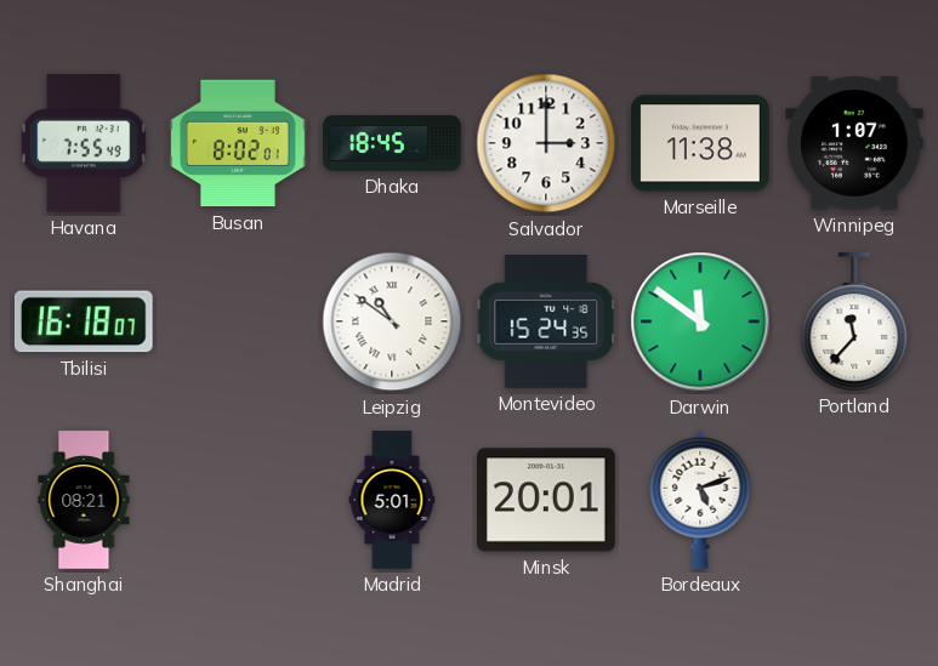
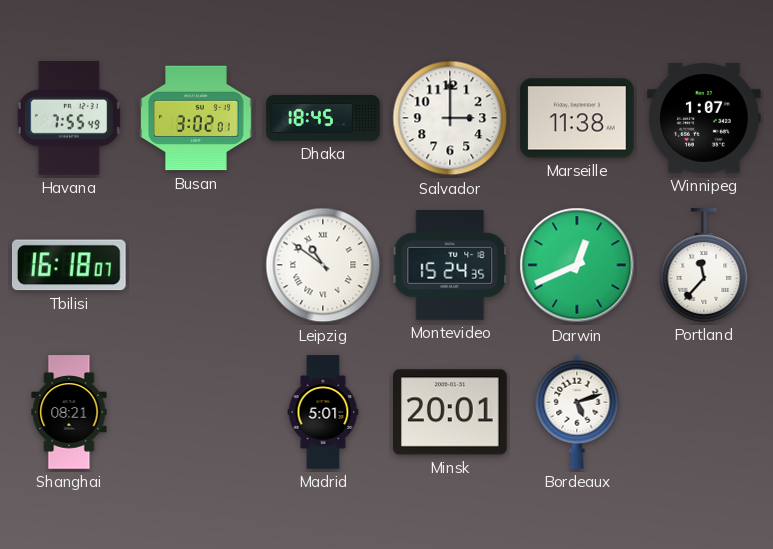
Busan: 8:02 -> 3:02
Darwin: 11:51 -> 12:41
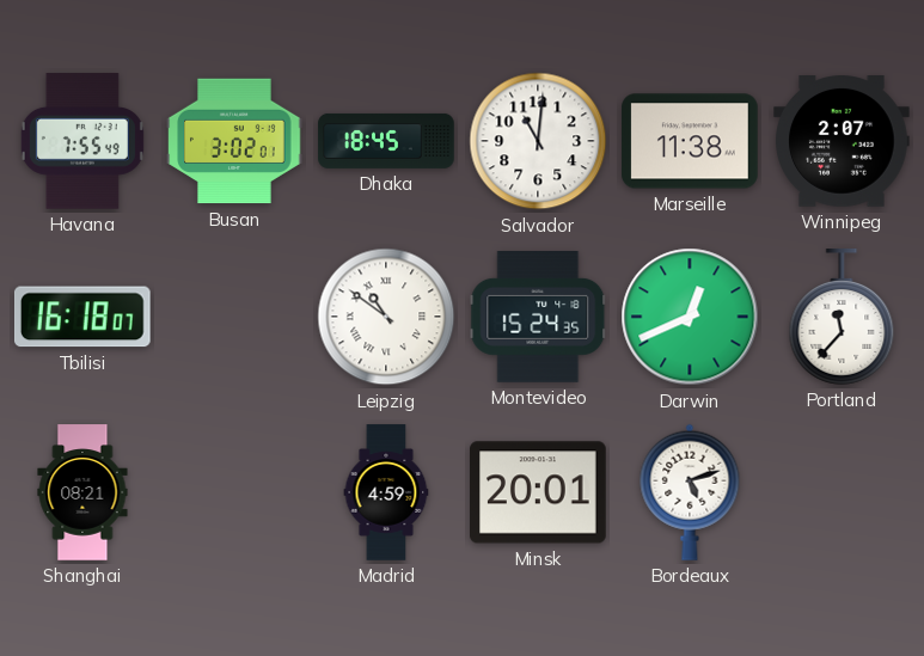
Salvador: 3:00 -> 11:01
Winnipeg: 1:07 -> 2:07
Madrid: 5:01 -> 4:59
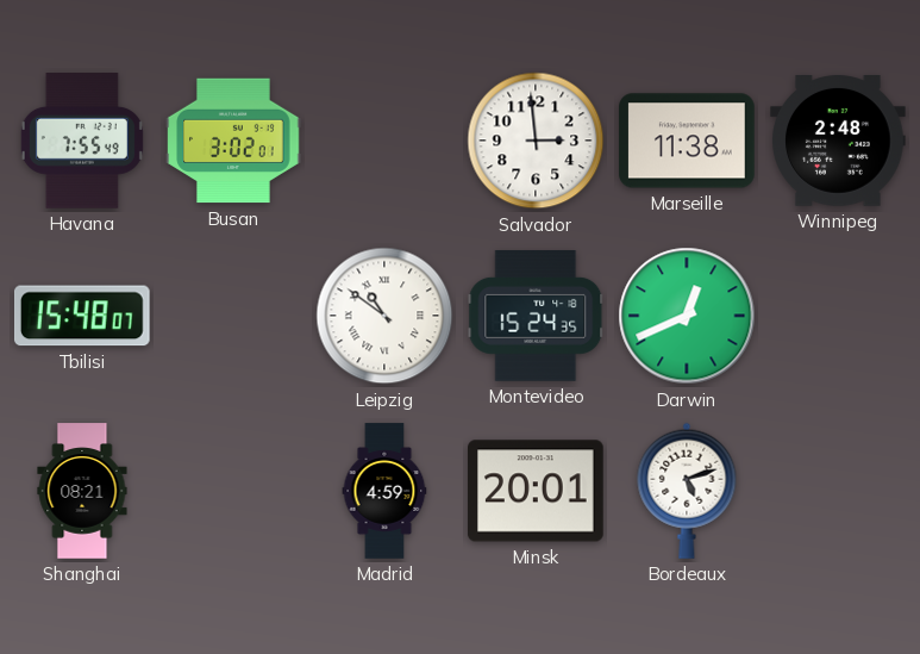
Dhaka: 18:45 -> none
Salvador: 11:01 -> 2:59
Winnipeg: 2:07 -> 2:48
Tbilisi: 16:18 -> 15:48
Portland: 11:37 -> none
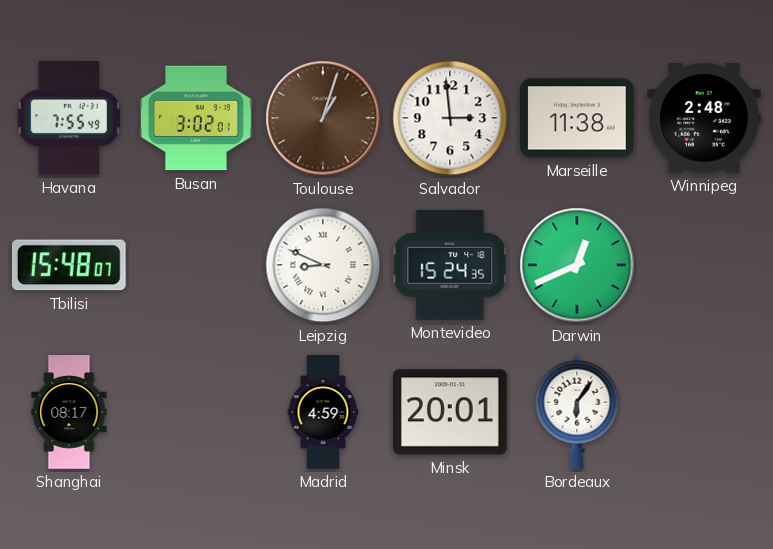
Toulouse: none -> 1:03
Leipzig: 10:51 -> 8:49
Shanghai: 08:21 -> 08:17
Bordeaux: 5:12 -> 6:06
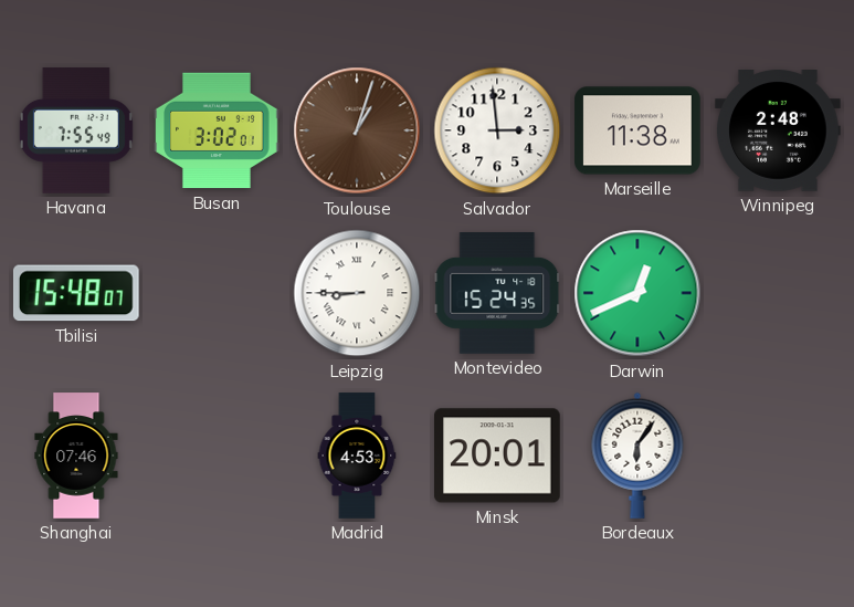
Leipzig: 8:49 -> 8:45
Shanghai: 08:17 -> 07:46
Madrid: 4:59 -> 4:53
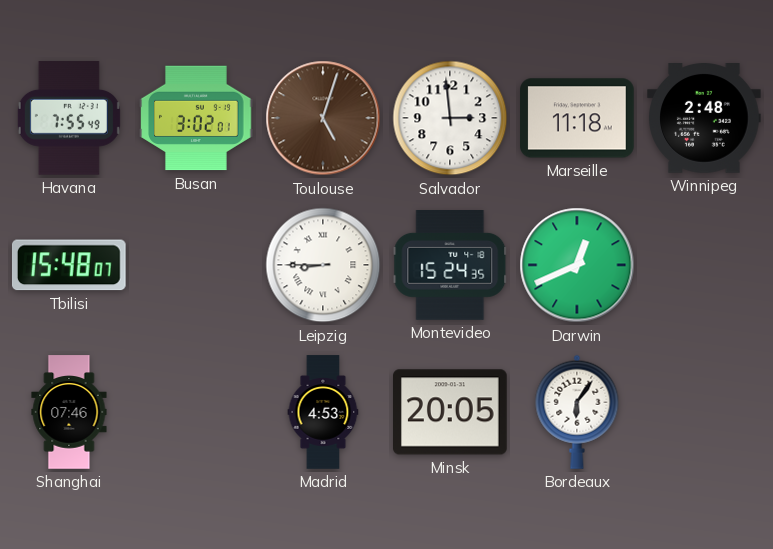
Toulouse: 1:03 -> 5:03
Marseille: 11:38 -> 11:18
Minsk: 20:01 -> 20:05
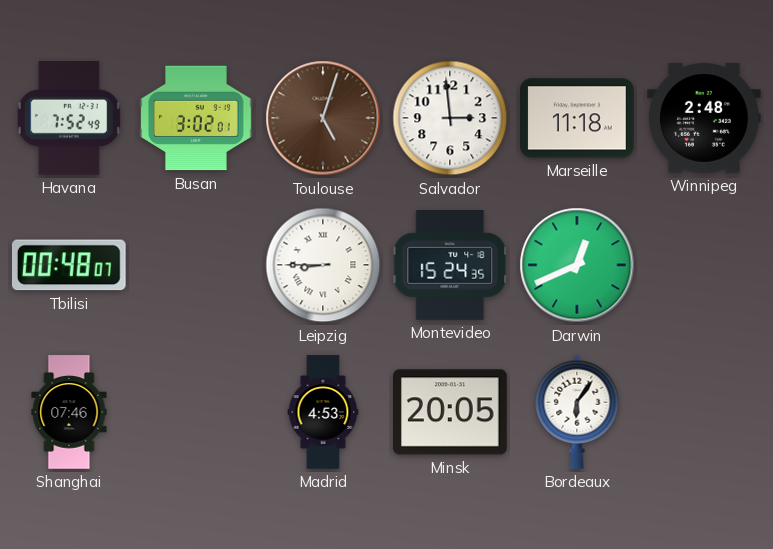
Havana: 7:55 -> 7:52
Tbilisi: 15:48 -> 00:48
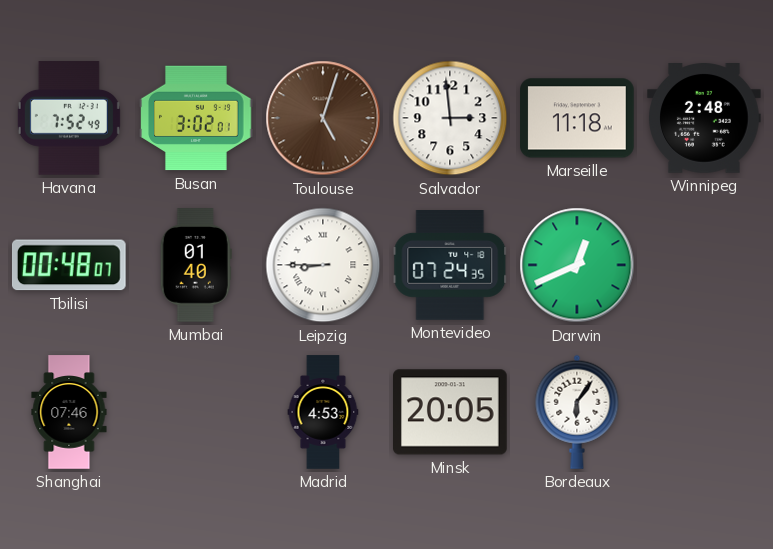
Mumbai: none -> 01:40
Montevideo: 15:24 -> 07:24
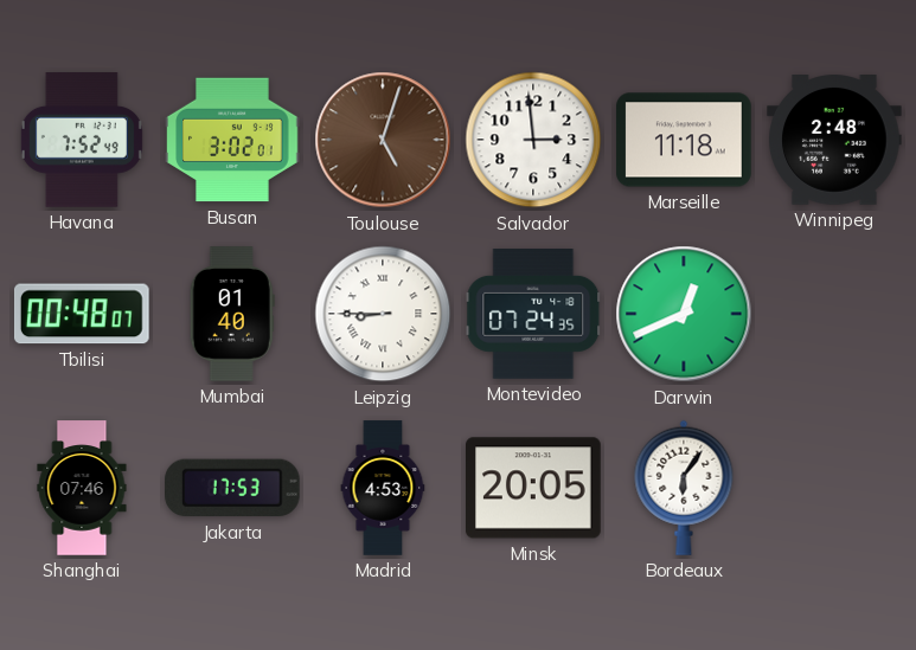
Jakarta: none -> 17:53
